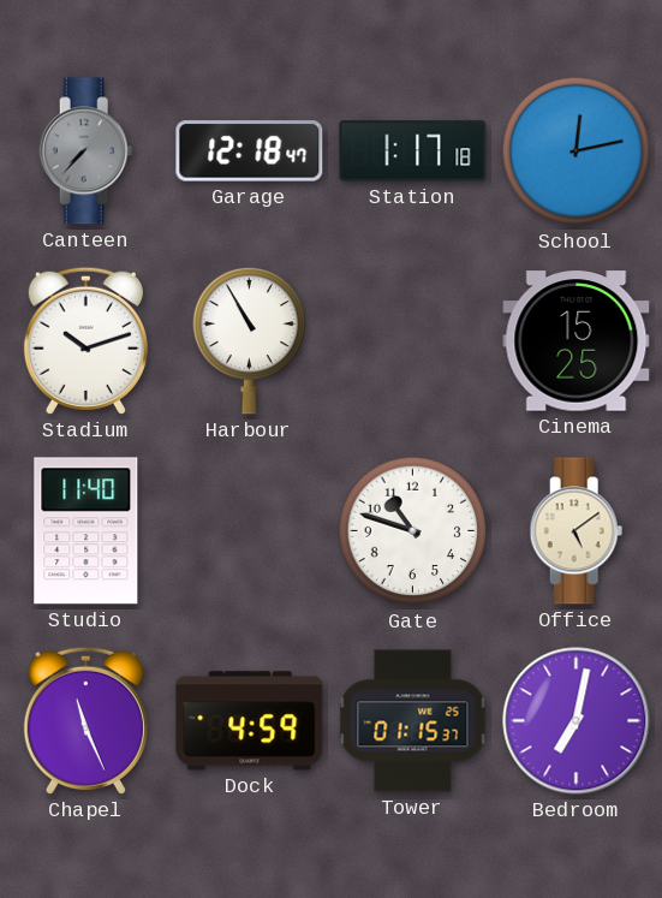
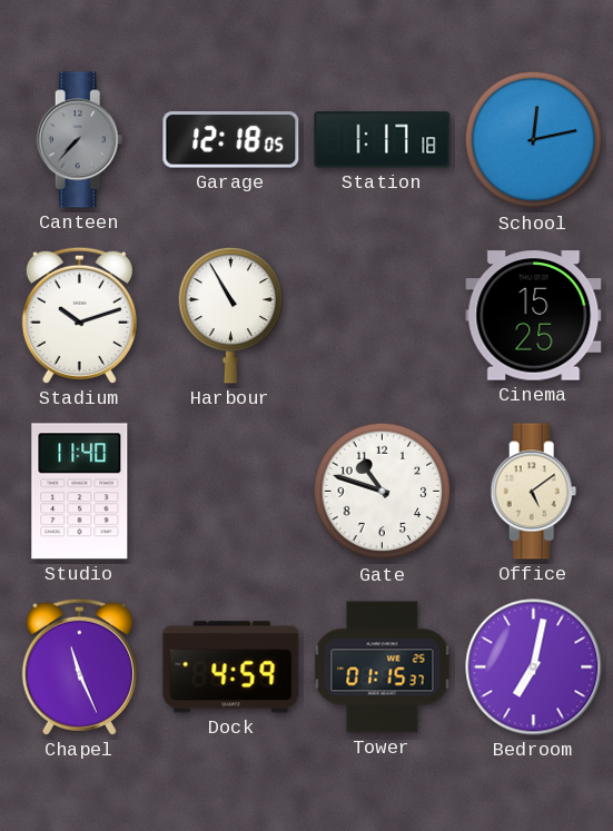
Garage: 12:18:47 -> 12:18:05
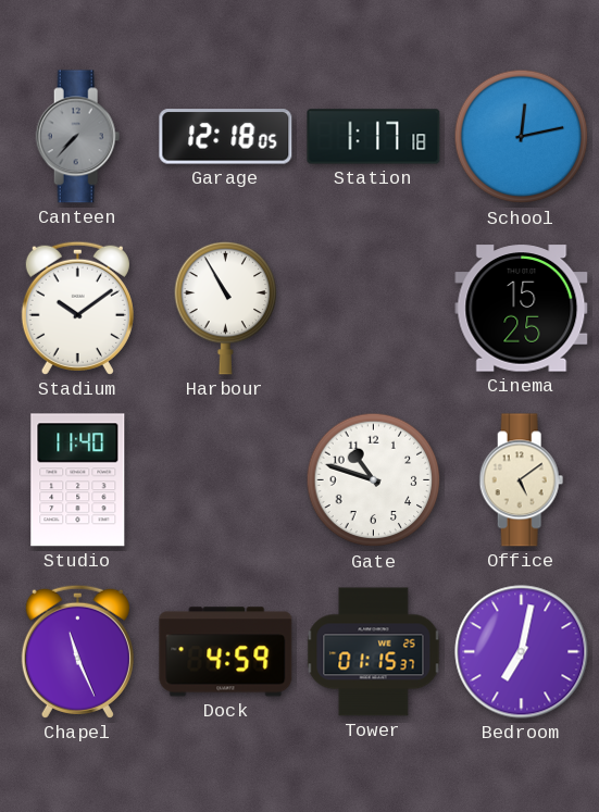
Stadium: 10:12 -> 10:09
